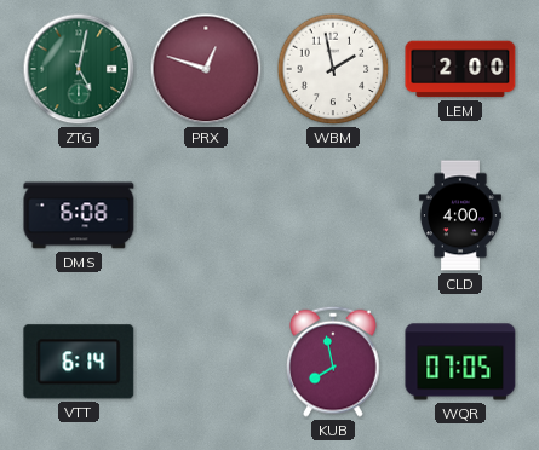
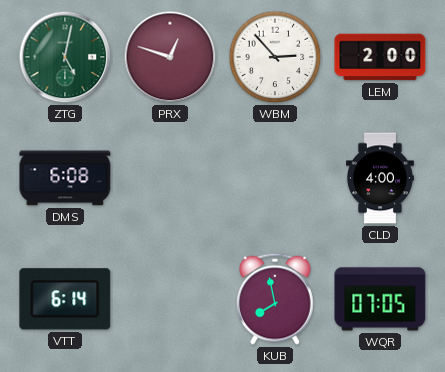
WBM: 1:58 -> 2:53
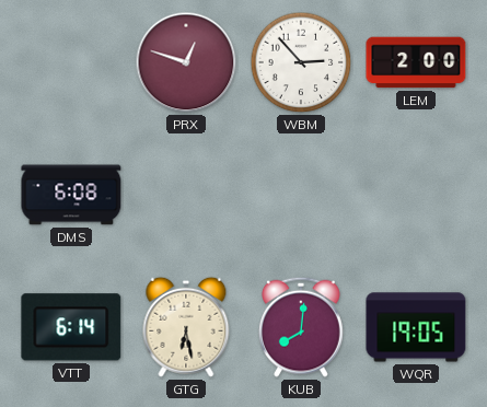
ZTG: 5:02 -> none
CLD: 4:00 -> none
GTG: none -> 6:28
KUB: 7:58 -> 8:01
WQR: 07:05 -> 19:05
